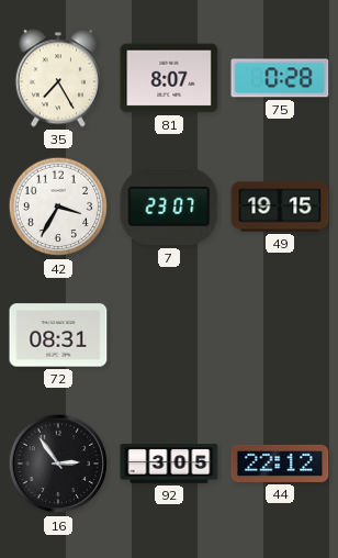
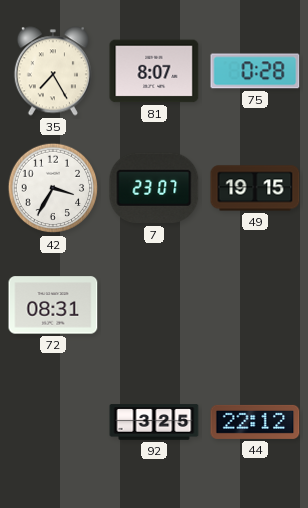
16: 2:54 -> none
92: 3:05 -> 3:25
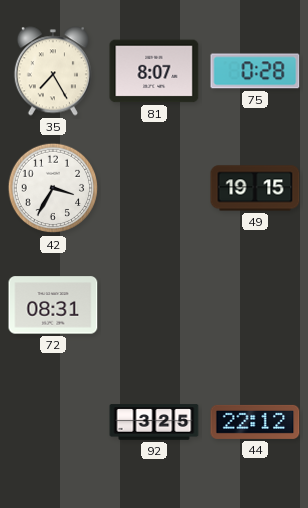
7: 23:07 -> none
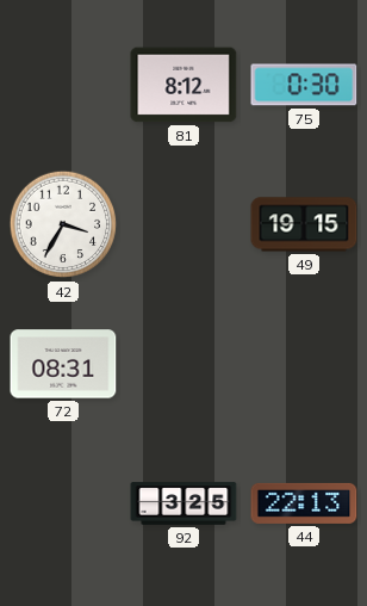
35: 7:25 -> none
81: 8:07 -> 8:12
75: 0:28 -> 0:30
44: 22:12 -> 22:13
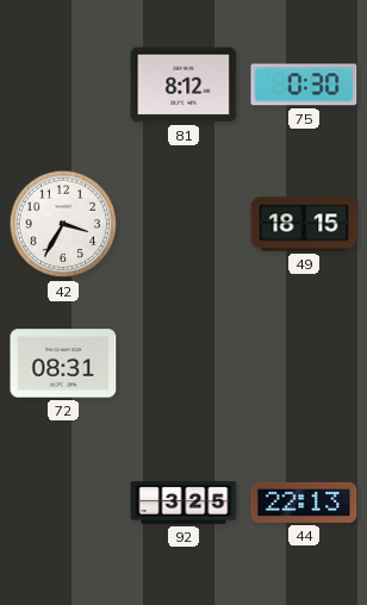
49: 19:15 -> 18:15
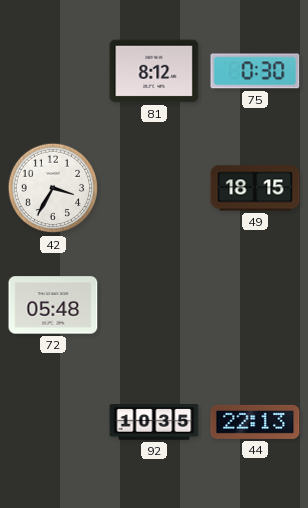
72: 08:31 -> 05:48
92: 3:25 -> 10:35
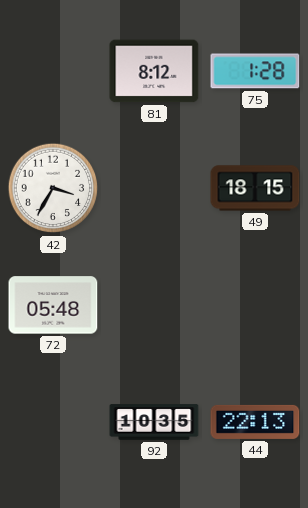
75: 0:30 -> 1:28
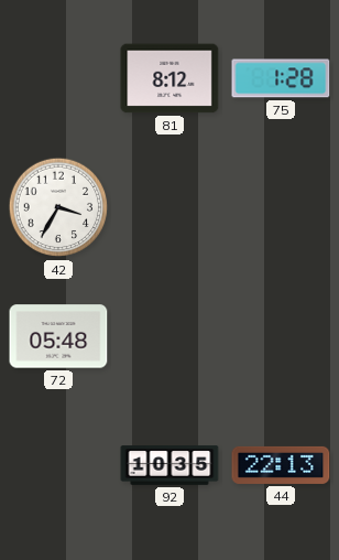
49: 18:15 -> none
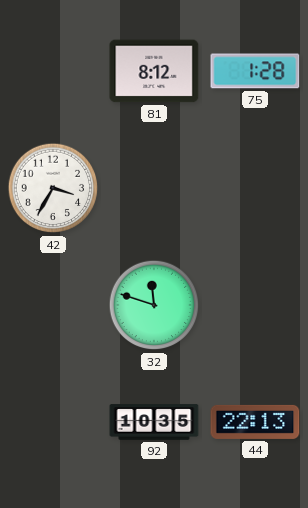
72: 05:48 -> none
32: none -> 11:48
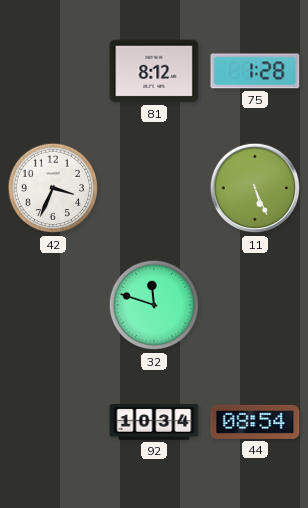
42: 3:35 -> 3:34
11: none -> 5:26
92: 10:35 -> 10:34
44: 22:13 -> 08:54
